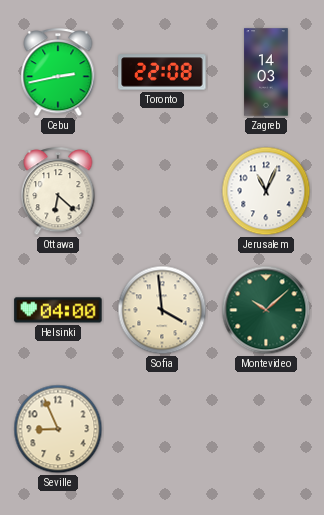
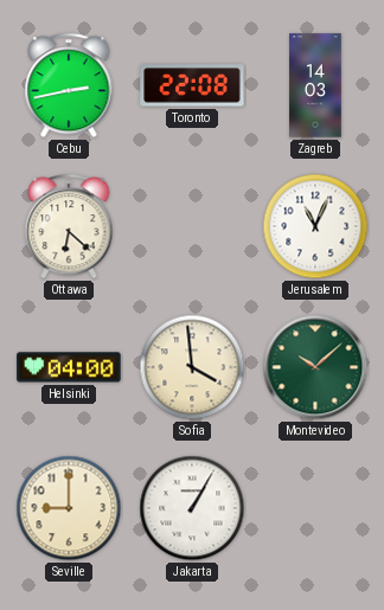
Seville: 8:56 -> 9:00
Jakarta: none -> 1:05
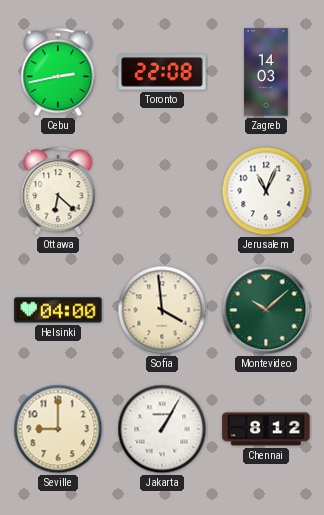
Chennai: none -> 8:12
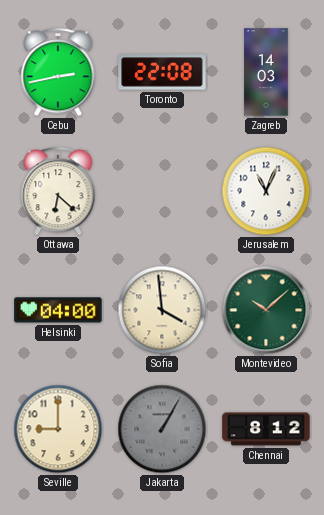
Jakarta dial: white -> grey
